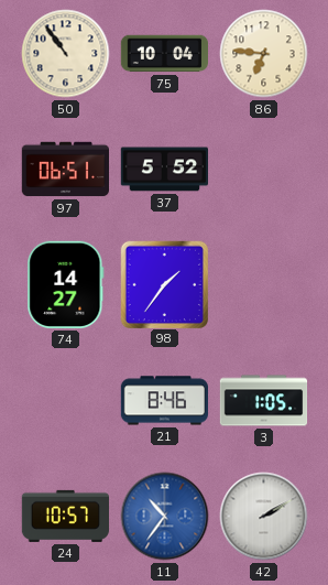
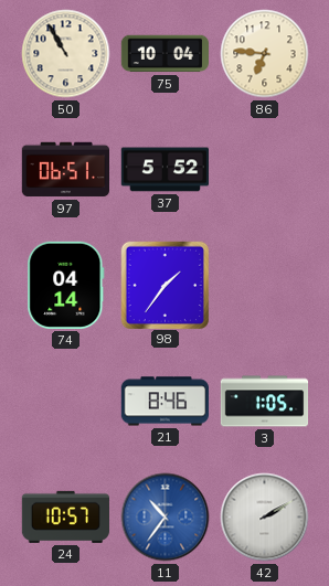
50: 10:54 -> 10:55
74: 14:27 -> 04:14
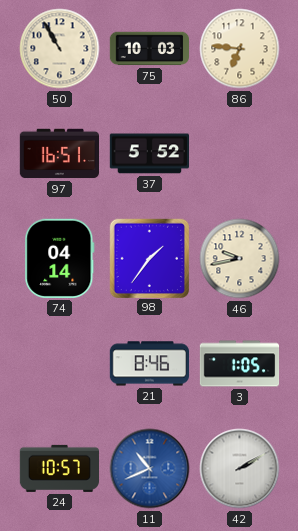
75: 10:04 -> 10:03
97: 06:51 -> 16:51
46: none -> 9:43
11: 10:36 -> 10:41
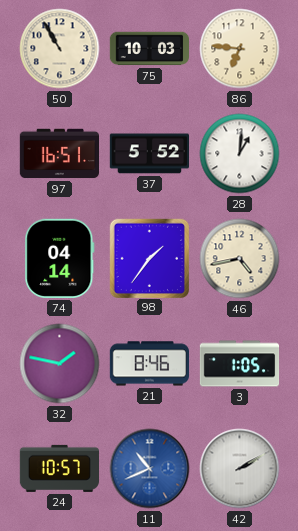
28: none -> 1:01
46: 9:43 -> 4:43
32: none -> 1:47
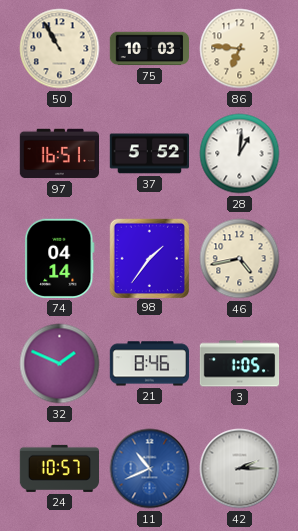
32: 1:47 -> 1:49
42: 2:10 -> 2:15
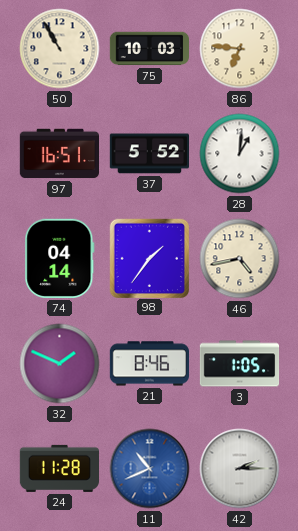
24: 10:57 -> 11:28
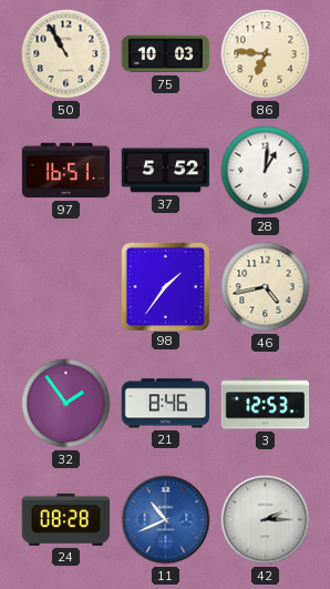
74: 04:14 -> none
32: 1:49 -> 1:54
3: 1:05 -> 12:53
24: 11:28 -> 08:28
